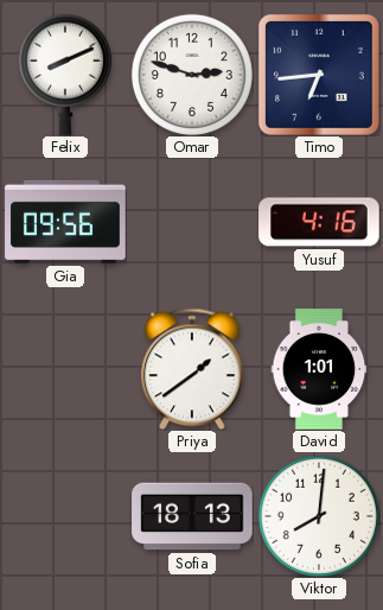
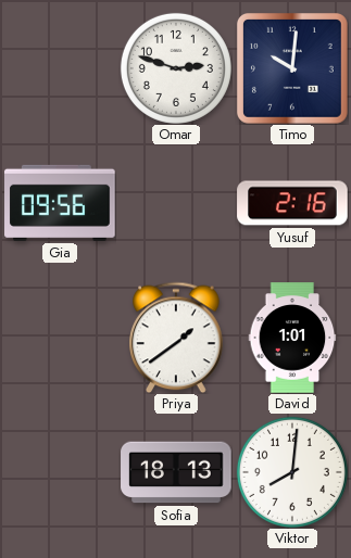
Felix: 8:11 -> none
Timo: 6:44 -> 10:01
Yusuf: 4:16 -> 2:16
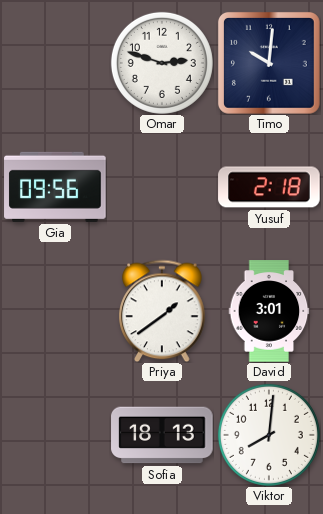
Yusuf: 2:16 -> 2:18
David: 1:01 -> 3:01
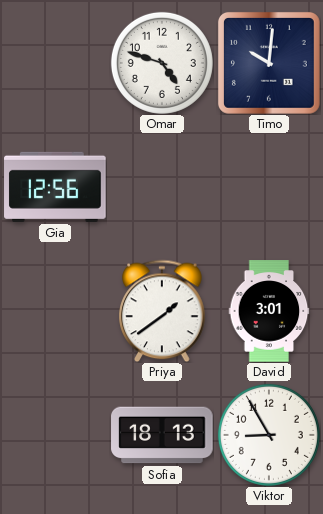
Omar: 2:48 -> 4:48
Gia: 09:56 -> 12:56
Yusuf: 2:18 -> none
Viktor: 8:01 -> 8:55
